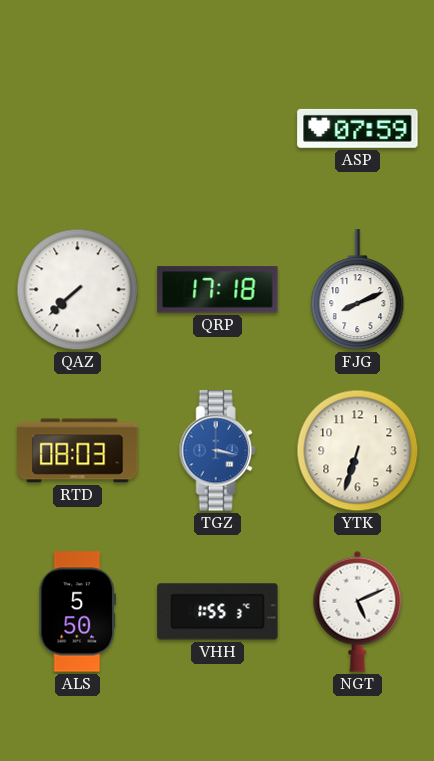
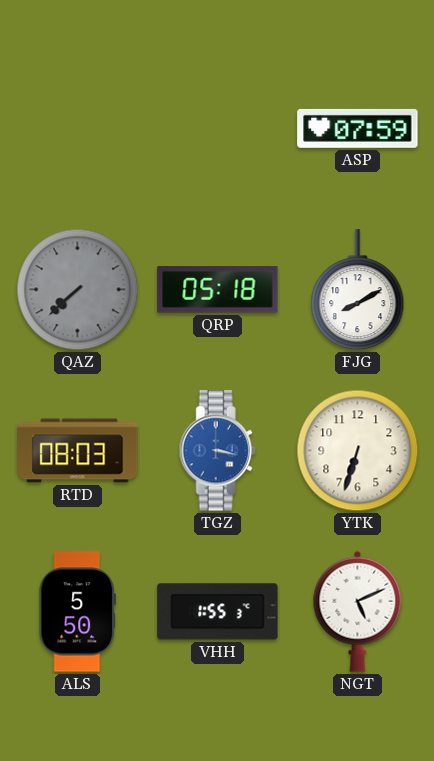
QAZ dial: white -> grey
QRP: 17:18 -> 05:18
FJG: 8:11 -> 8:10
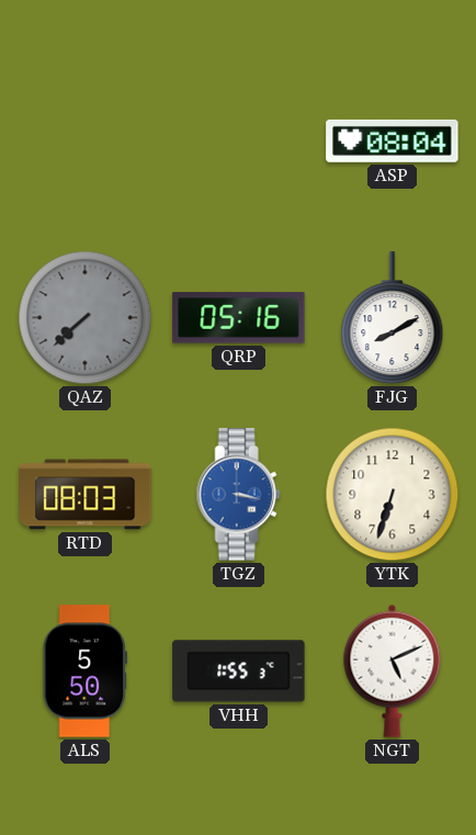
ASP: 07:59 -> 08:04
QRP: 05:18 -> 05:16
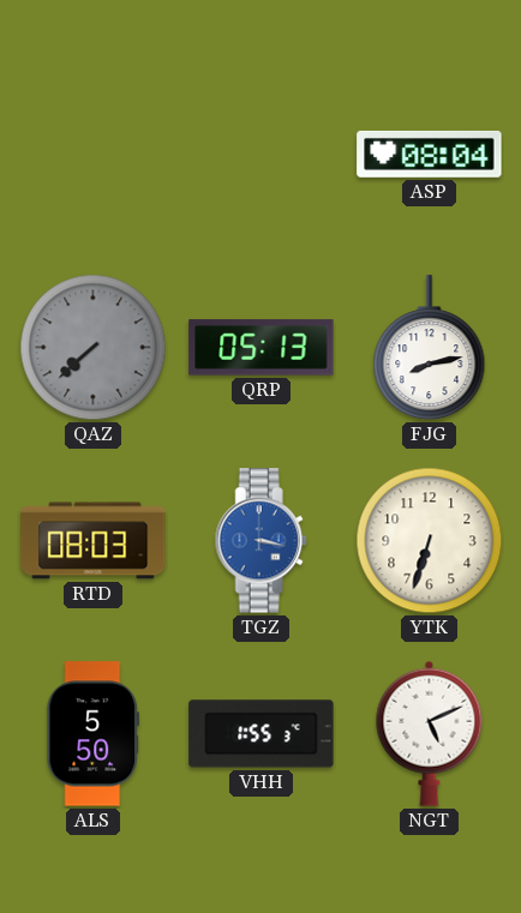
QRP: 05:16 -> 05:13
FJG: 8:10 -> 8:13
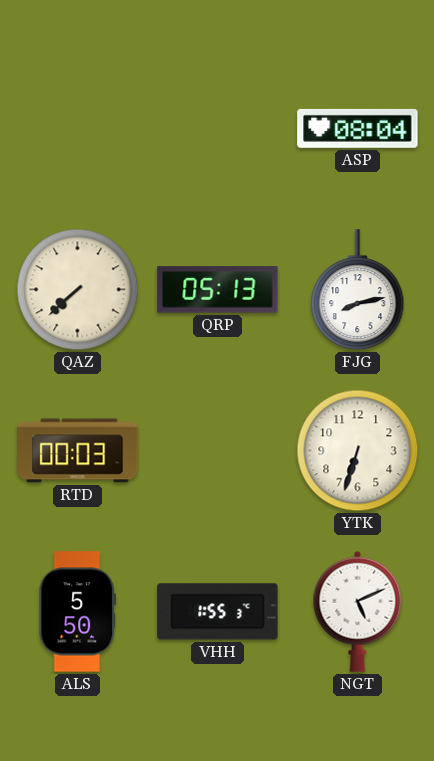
QAZ dial: grey -> cream
RTD: 08:03 -> 00:03
TGZ: 3:17 -> none
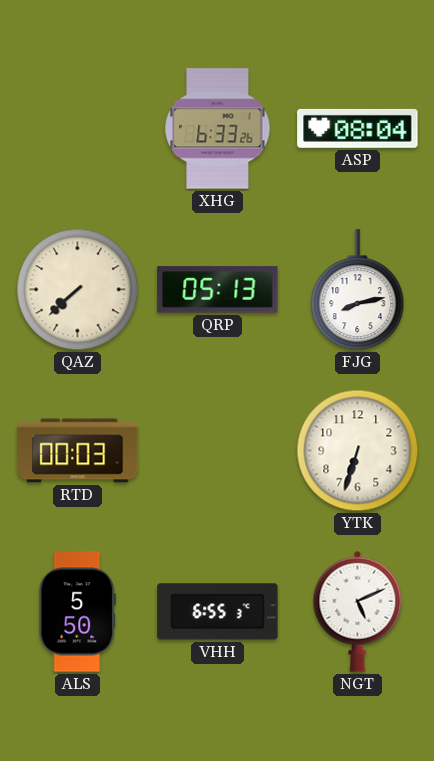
XHG: none -> 6:33
VHH: 1:55 -> 6:55
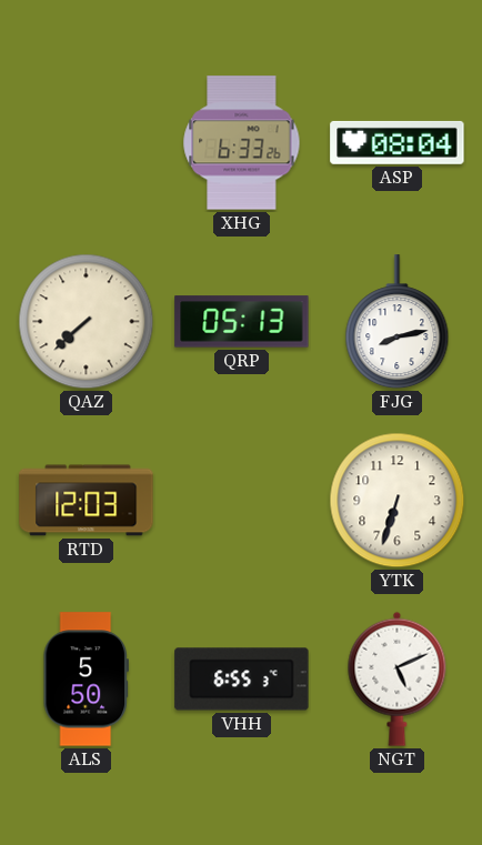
RTD: 00:03 -> 12:03
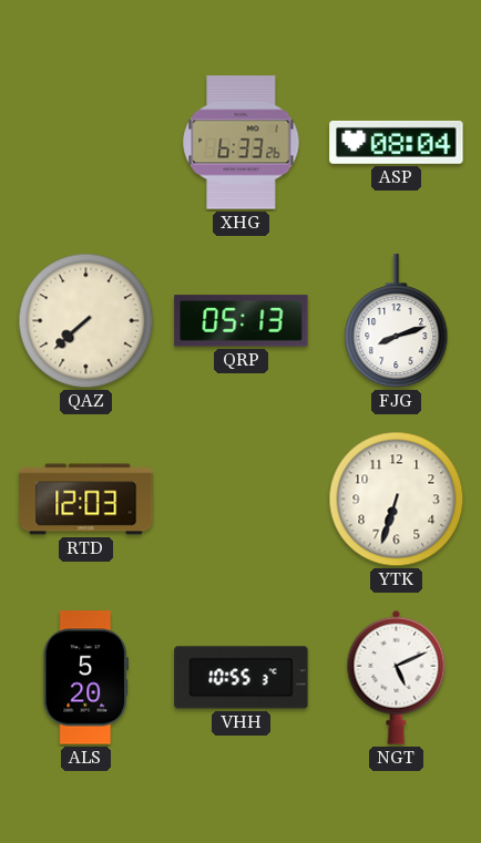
FJG: 8:13 -> 8:12
ALS: 5:50 -> 5:20
VHH: 6:55 -> 10:55
